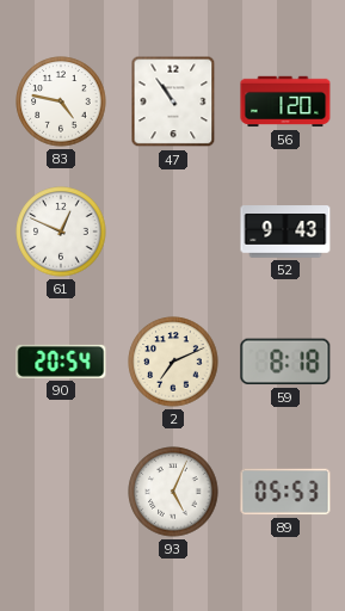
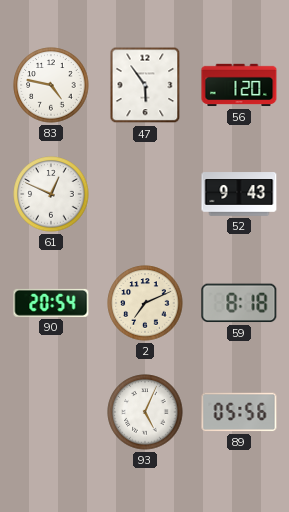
47: 10:54 -> 5:54
89: 05:53 -> 05:56
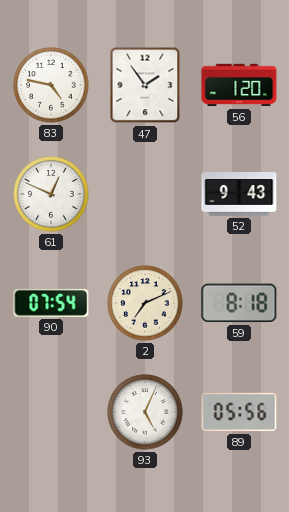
47: 5:54 -> 1:54
90: 20:54 -> 07:54
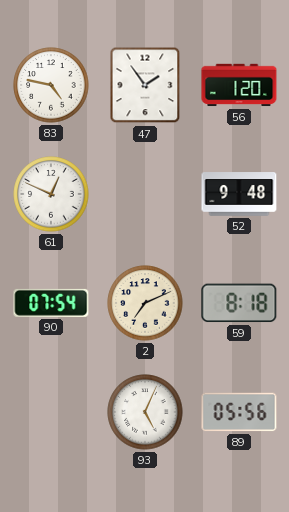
52: 9:43 -> 9:48
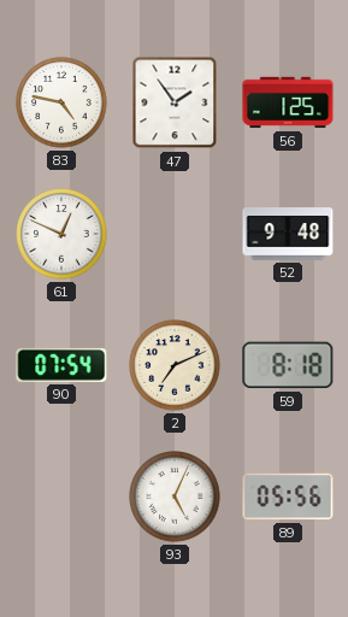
56: 1:20 -> 1:25
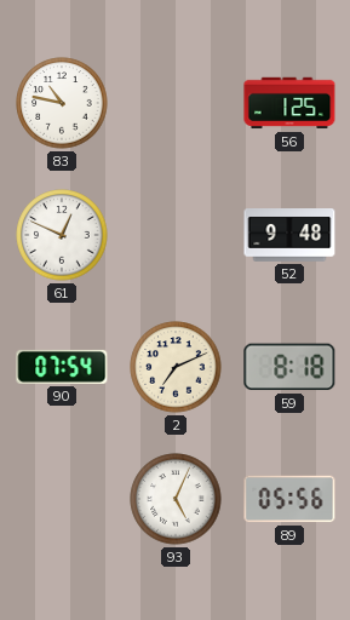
83: 4:47 -> 10:47
47: 1:54 -> none
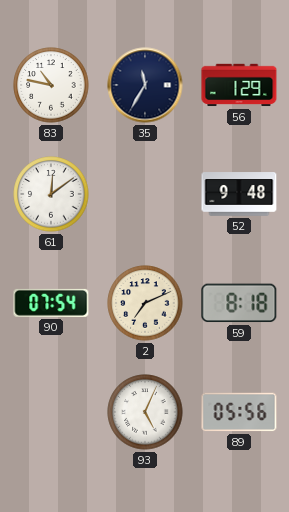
35: none -> 11:35
56: 1:25 -> 1:29
61: 12:49 -> 12:09
